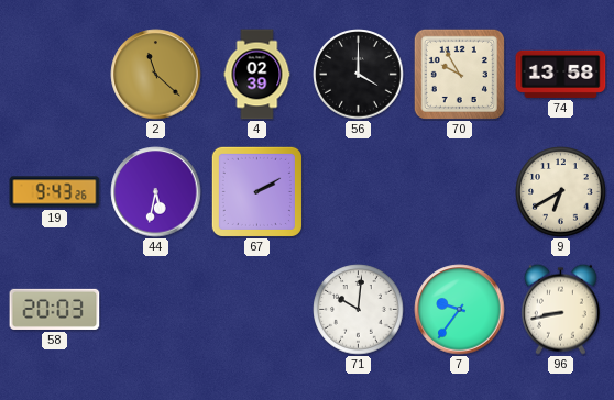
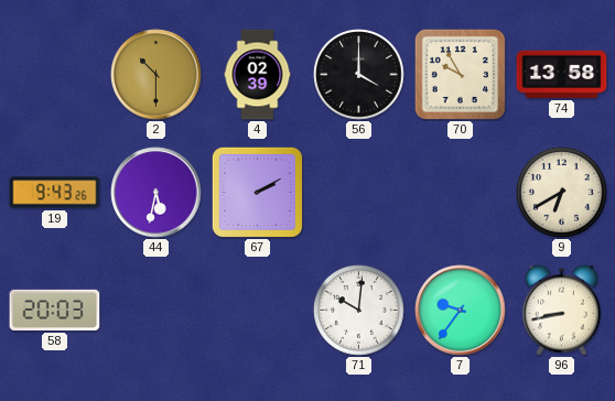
2: 11:22 -> 10:30
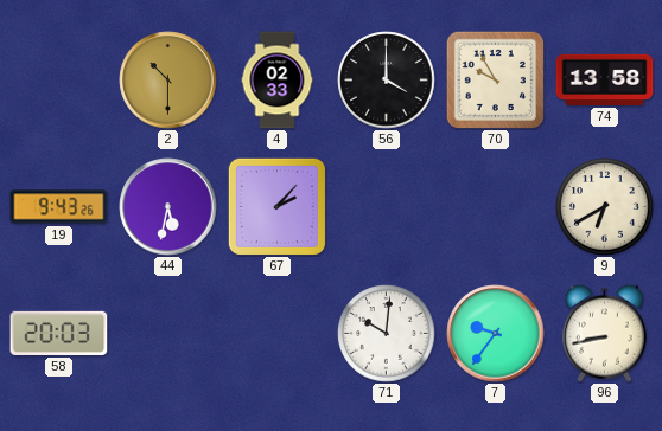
4: 02:39 -> 02:33
67: 2:10 -> 2:07
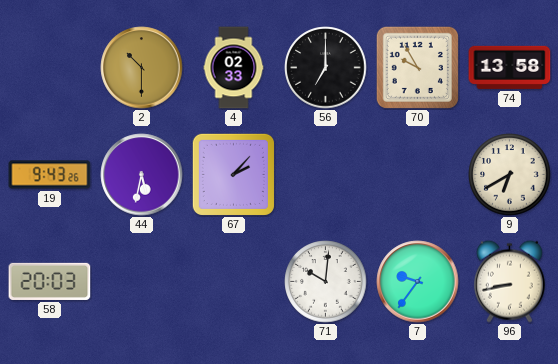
56: 4:00 -> 7:00
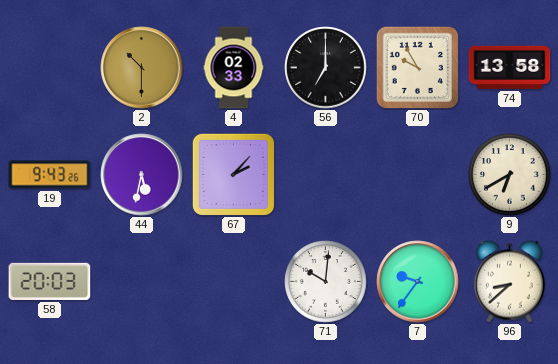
96: 8:43 -> 8:38
